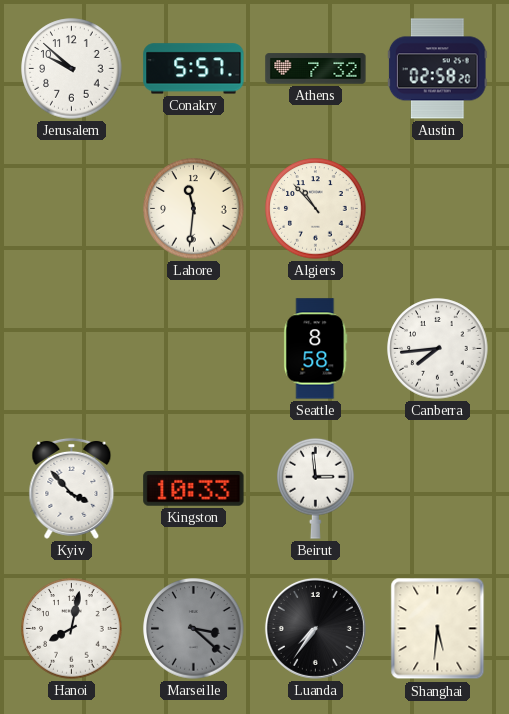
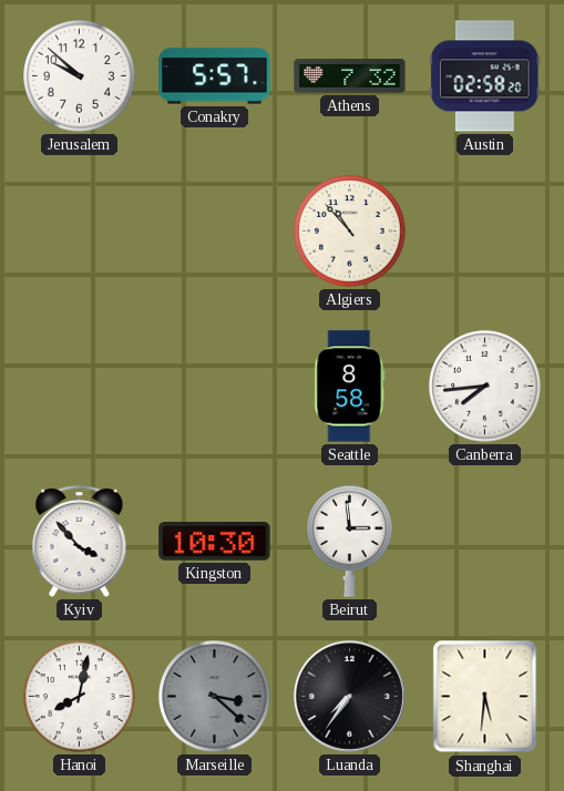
Lahore: 11:31 -> none
Kingston: 10:33 -> 10:30
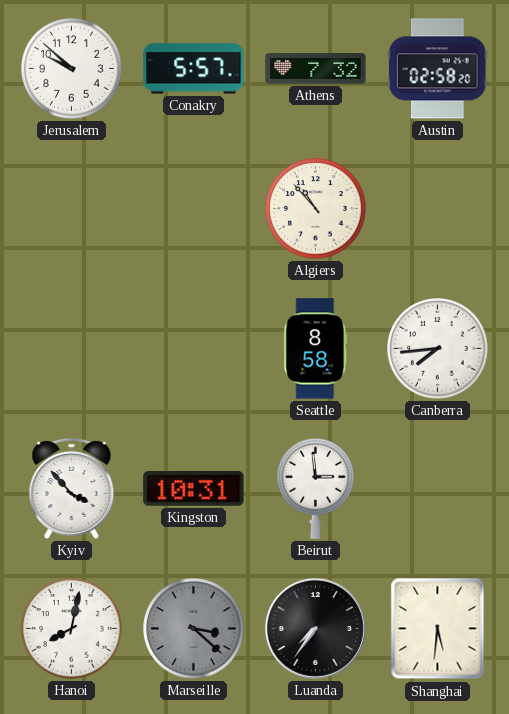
Kingston: 10:30 -> 10:31
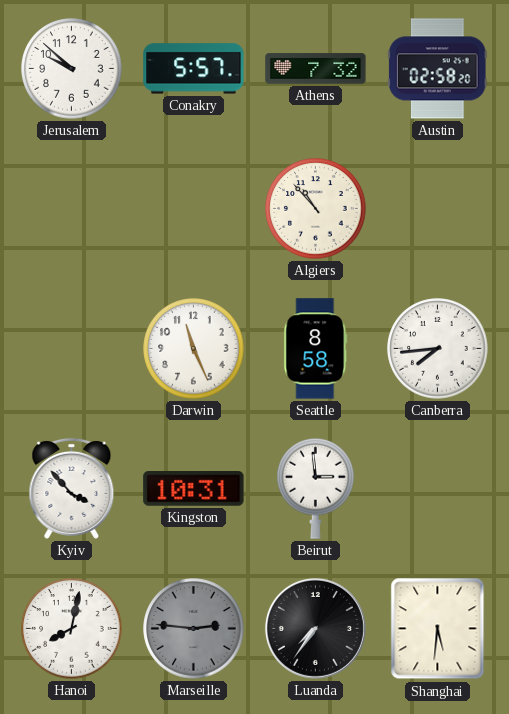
Darwin: none -> 11:26
Marseille: 3:22 -> 2:46
